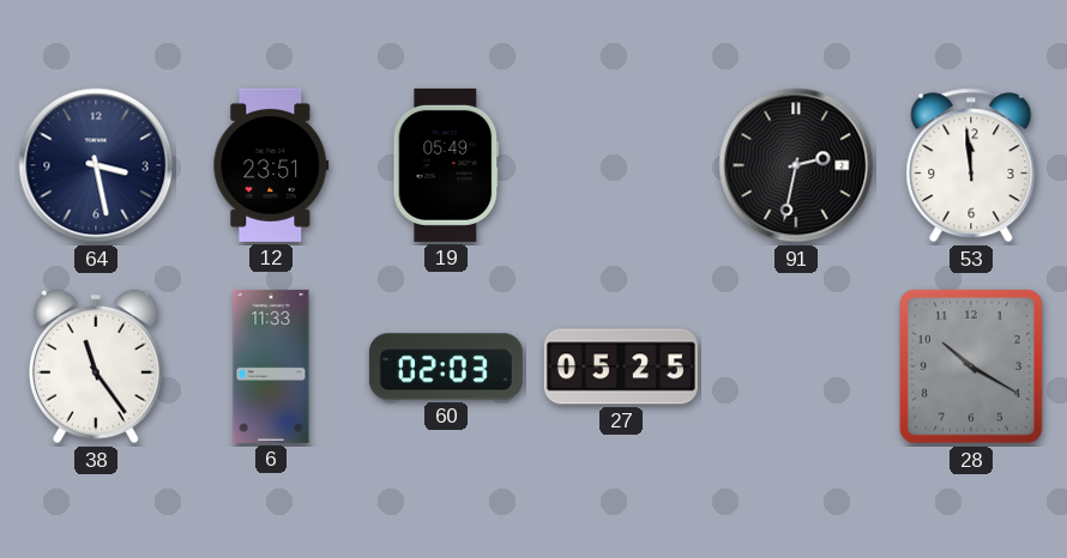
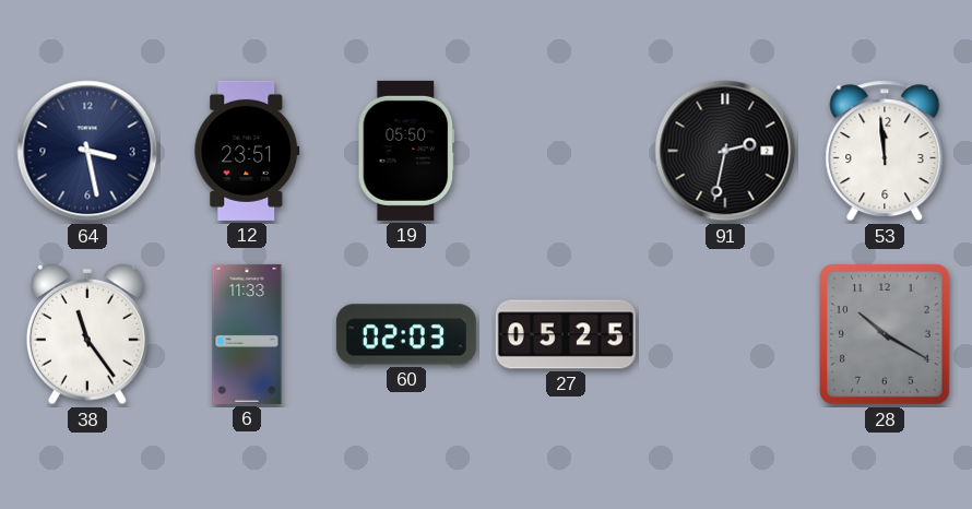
19: 05:49 -> 05:50
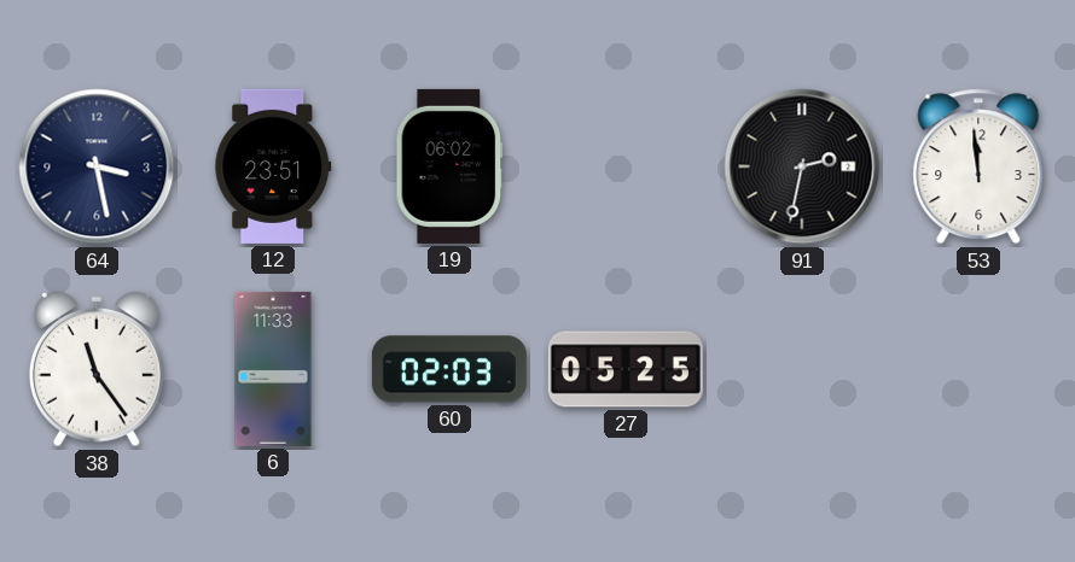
19: 05:50 -> 06:02
28: 10:20 -> none
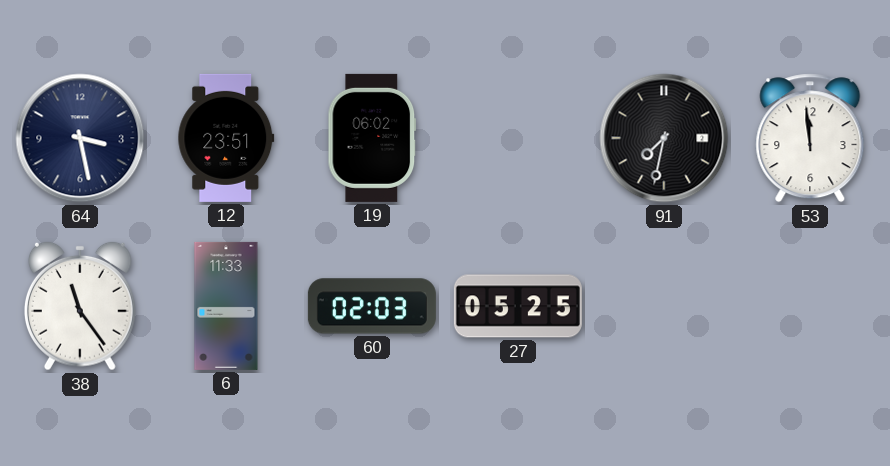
91: 2:32 -> 7:32
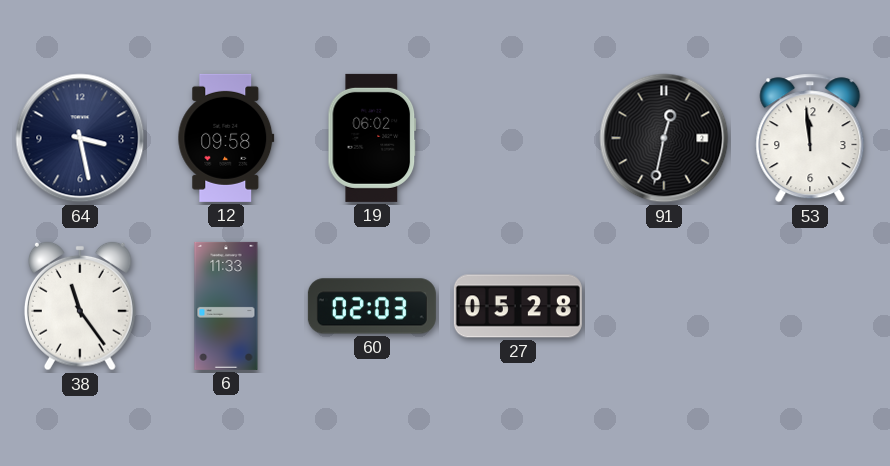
12: 23:51 -> 09:58
91: 7:32 -> 12:32
27: 05:25 -> 05:28
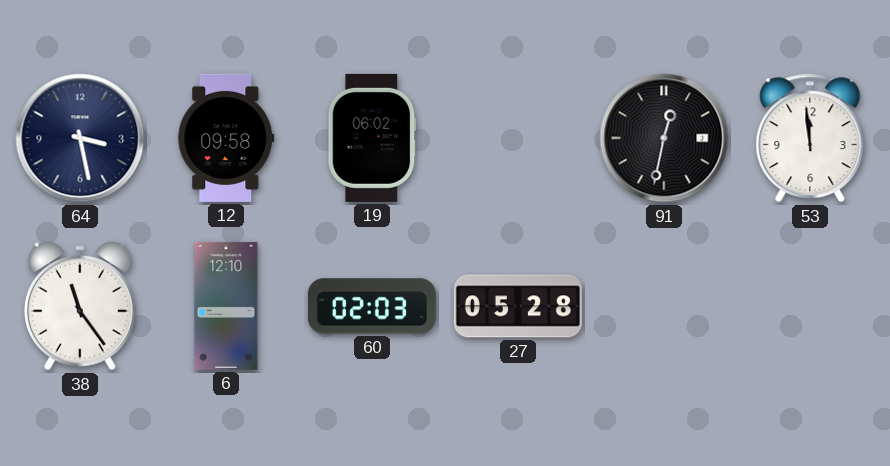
6: 11:33 -> 12:10
